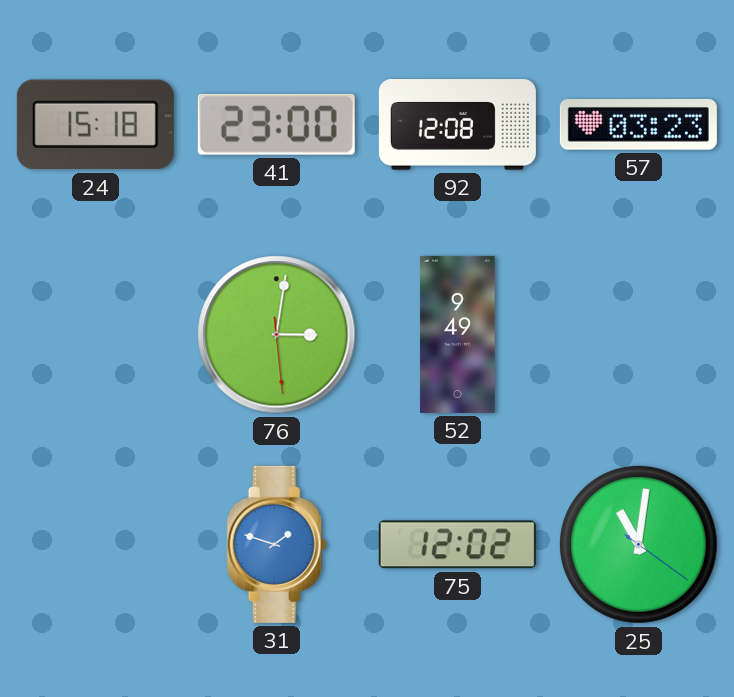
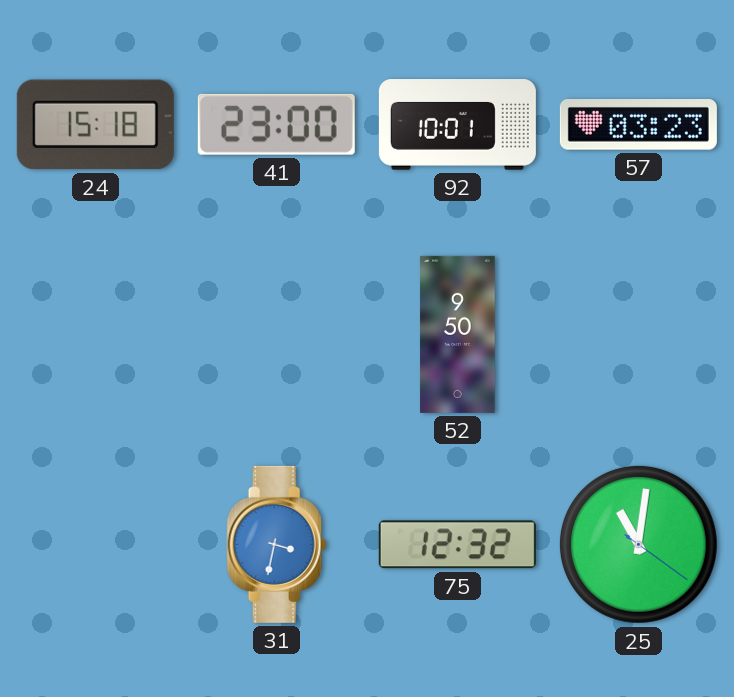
92: 12:08 -> 10:01
76: 3:01 -> none
52: 9:49 -> 9:50
31: 1:48 -> 3:32
75: 12:02 -> 12:32
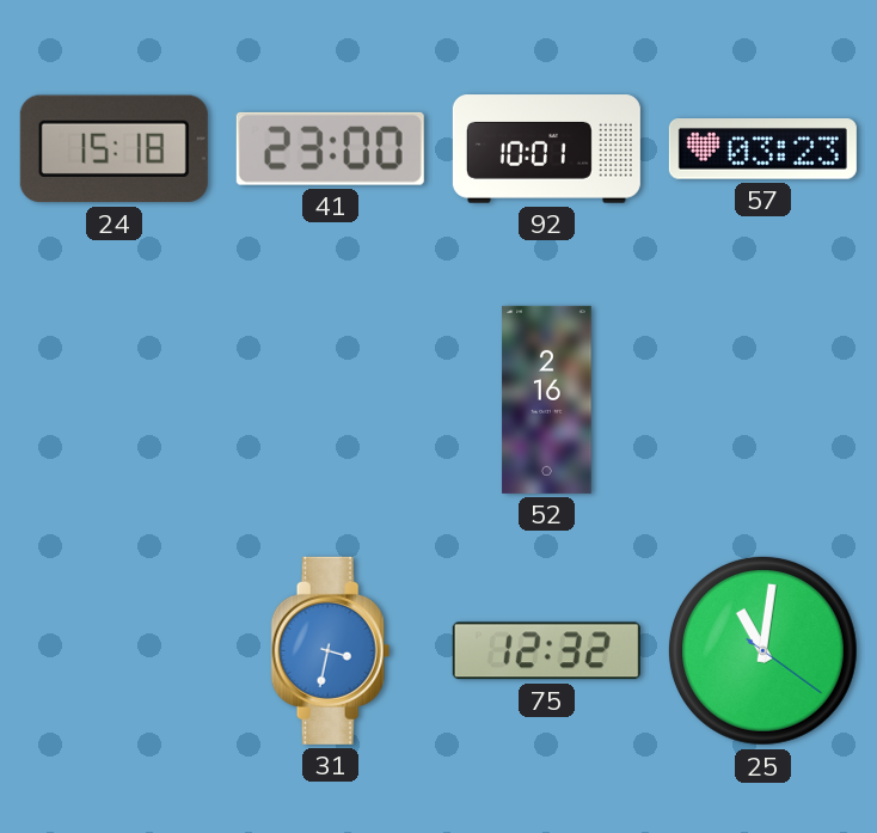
52: 9:50 -> 2:16
